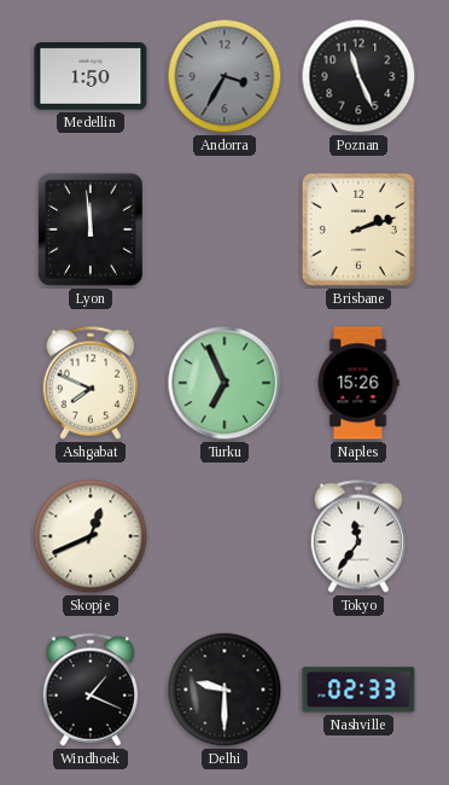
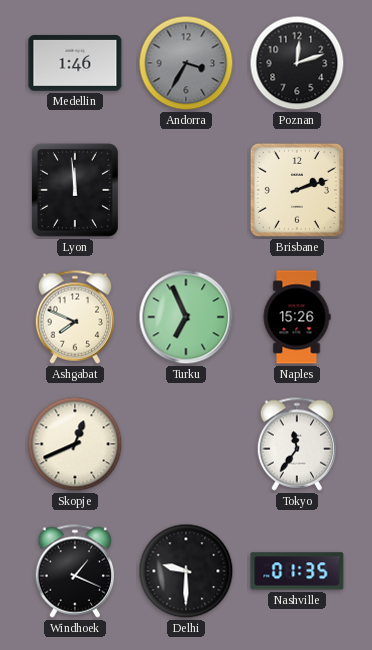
Medellin: 1:50 -> 1:46
Poznan: 11:26 -> 12:12
Nashville: 02:33 -> 01:35
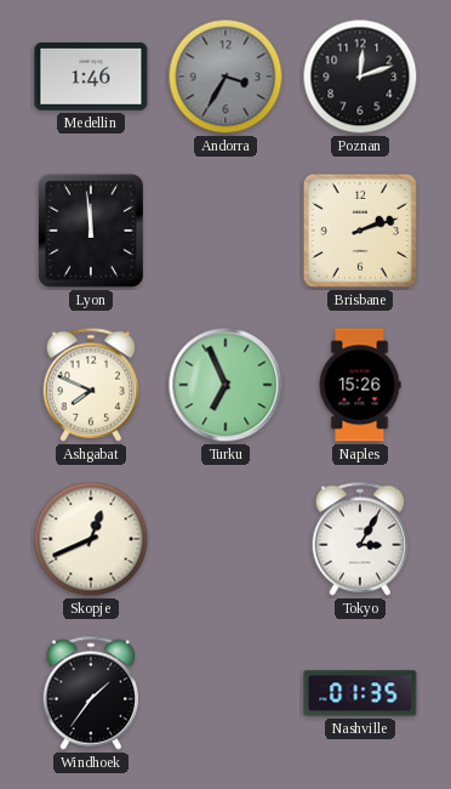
Tokyo: 11:36 -> 3:05
Windhoek: 1:19 -> 1:36
Delhi: 9:30 -> none
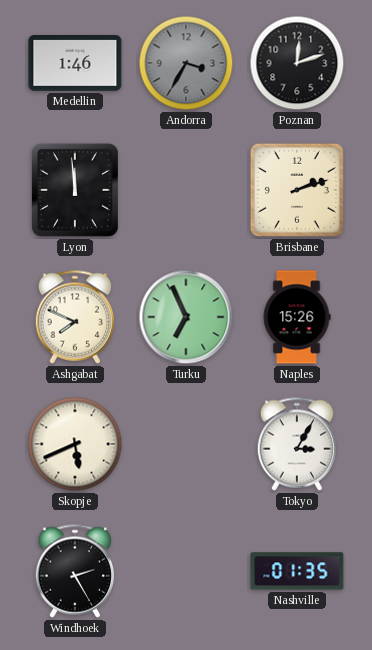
Skopje: 12:41 -> 5:41
Windhoek: 1:36 -> 2:25
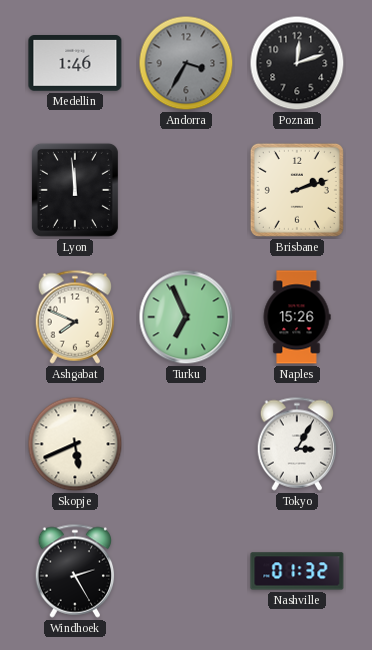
Nashville: 01:35 -> 01:32
